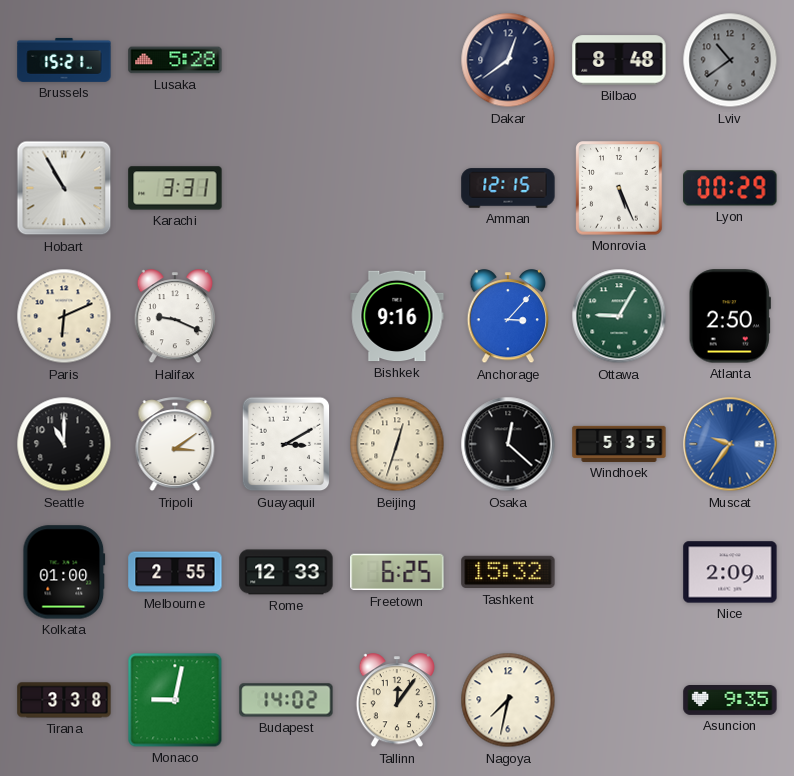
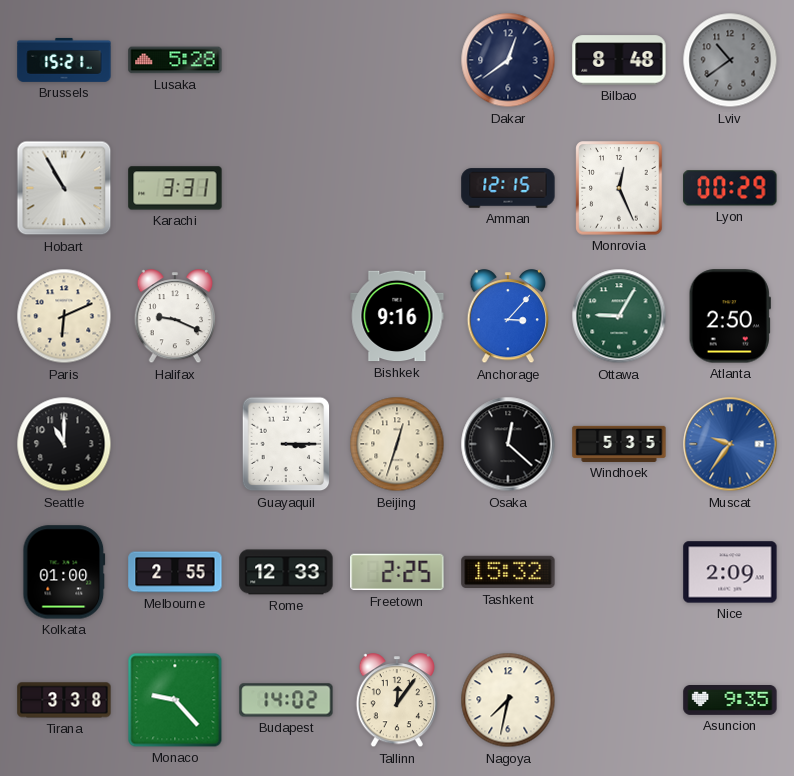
Monrovia: 5:26 -> 12:26
Tripoli: 3:09 -> none
Guayaquil: 3:10 -> 3:15
Freetown: 6:25 -> 2:25
Monaco: 9:02 -> 9:23
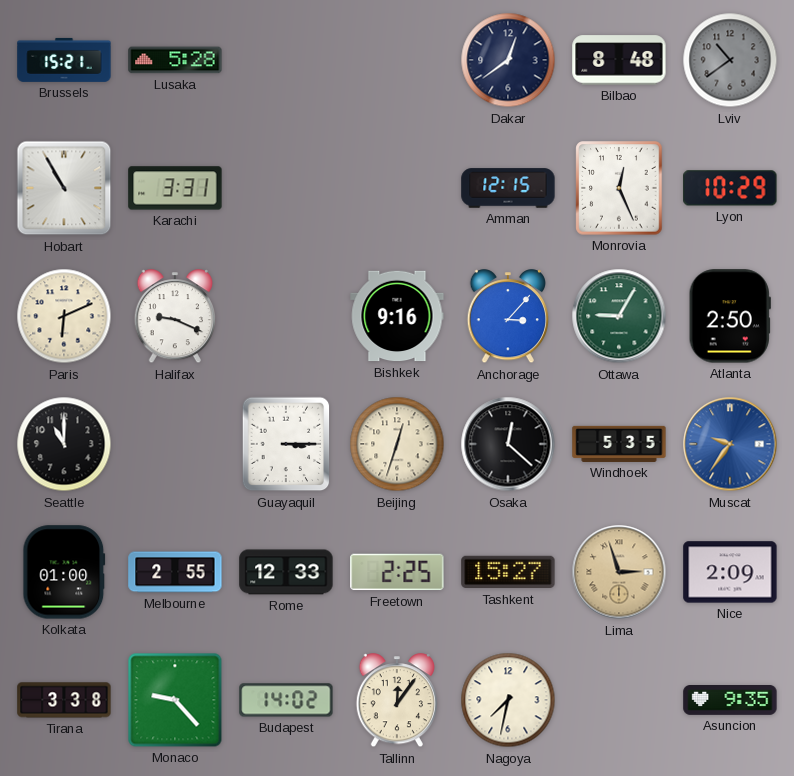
Lyon: 00:29 -> 10:29
Tashkent: 15:32 -> 15:27
Lima: none -> 2:57
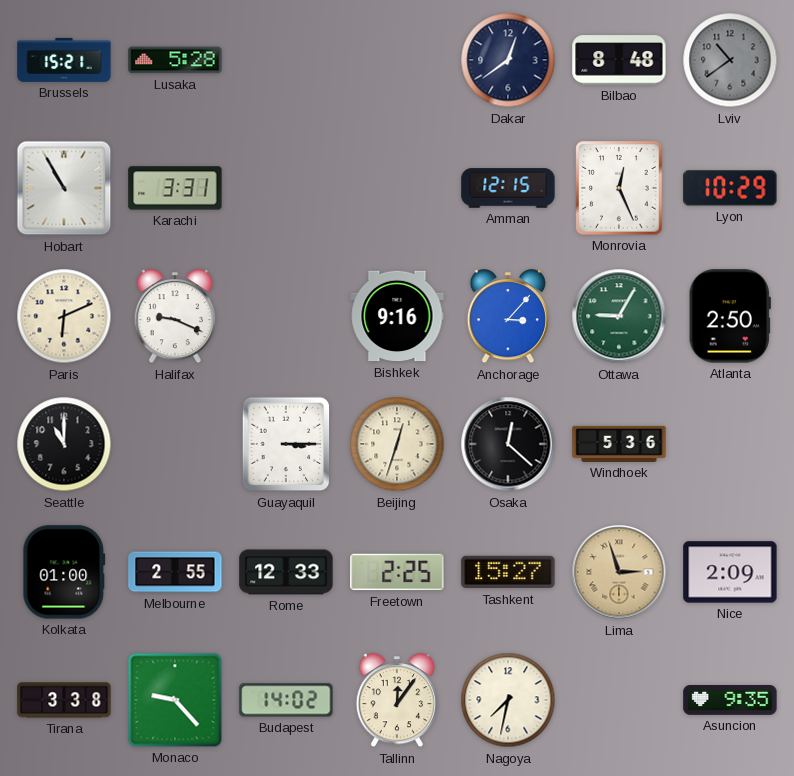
Windhoek: 5:35 -> 5:36
Muscat: 9:36 -> none
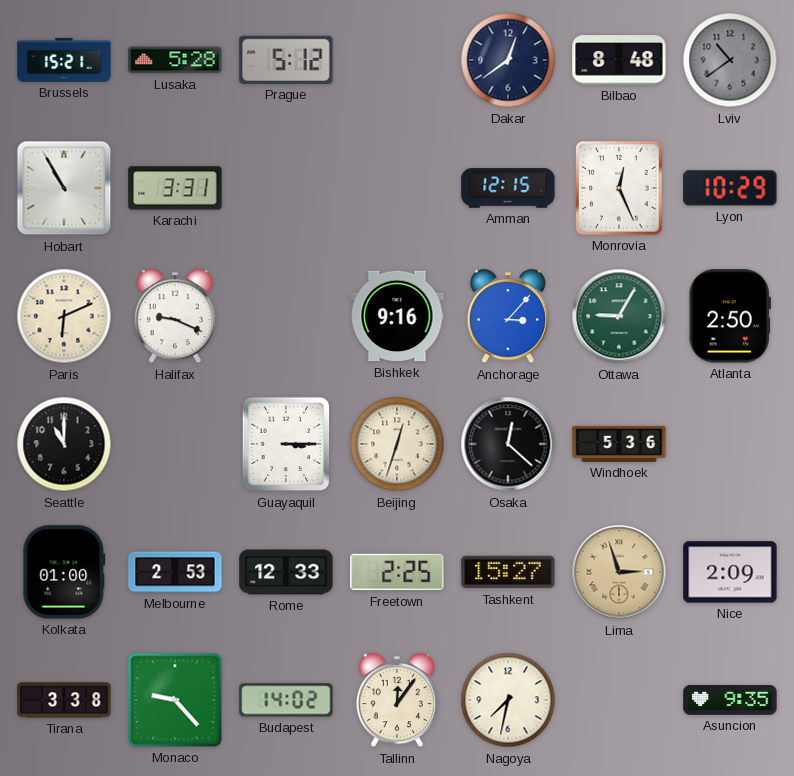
Prague: none -> 5:12
Melbourne: 2:55 -> 2:53
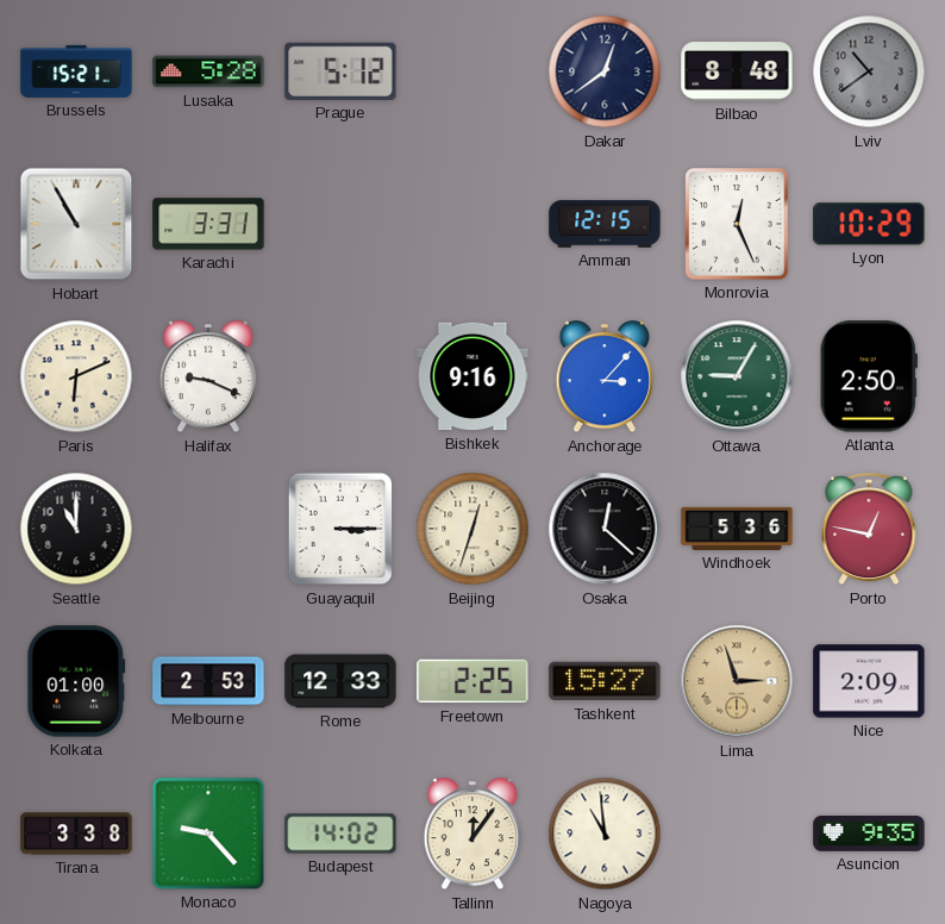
Porto: none -> 12:47
Nagoya: 7:32 -> 10:59
